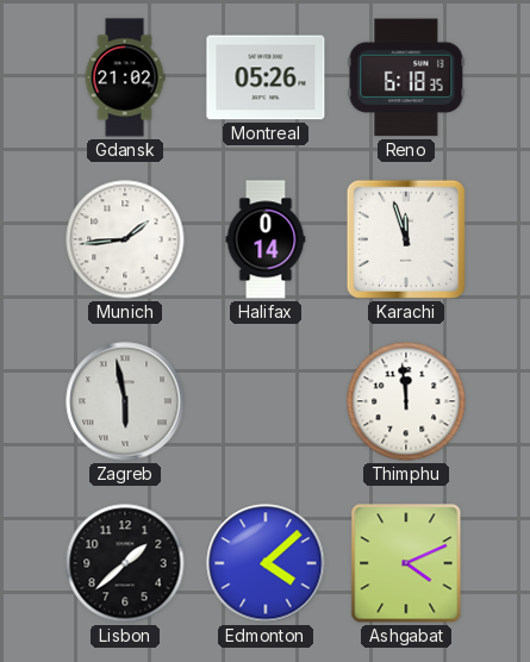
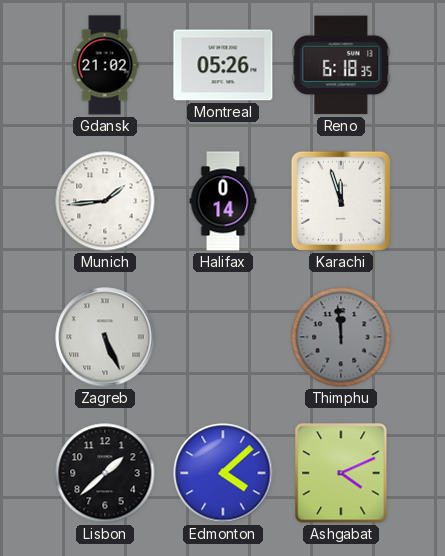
Zagreb: 5:58 -> 5:26
Thimphu dial: white -> grey
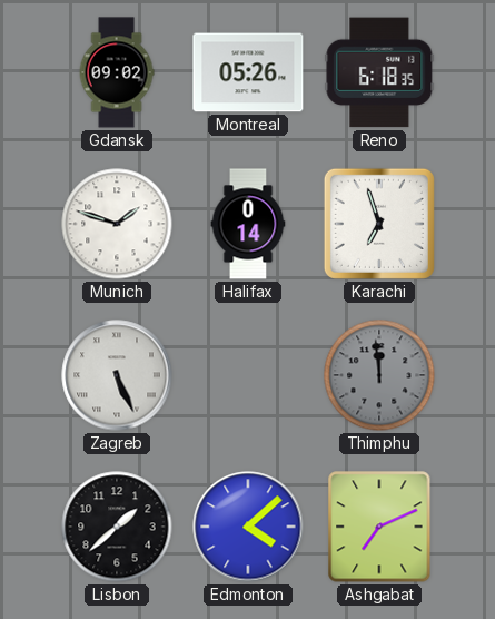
Gdansk: 21:02 -> 09:02
Munich: 1:44 -> 1:48
Karachi: 11:57 -> 6:57
Ashgabat: 4:11 -> 7:11
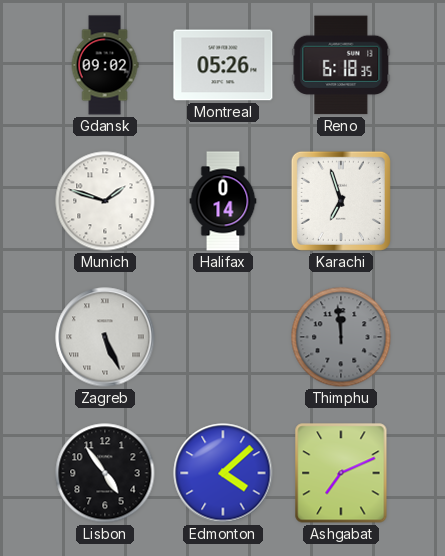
Lisbon: 1:38 -> 4:54
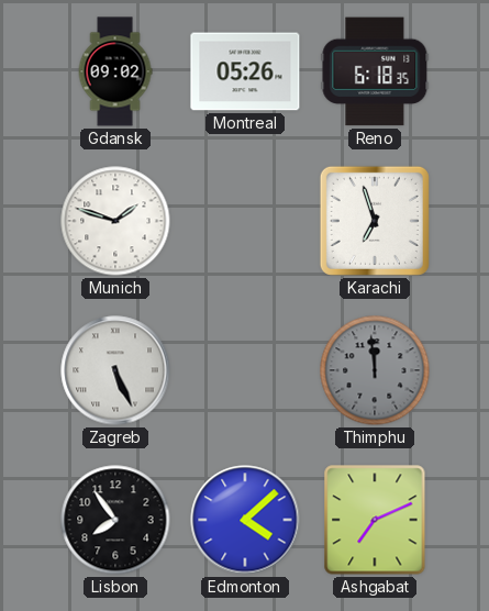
Halifax: 0:14 -> none
Lisbon: 4:54 -> 7:54
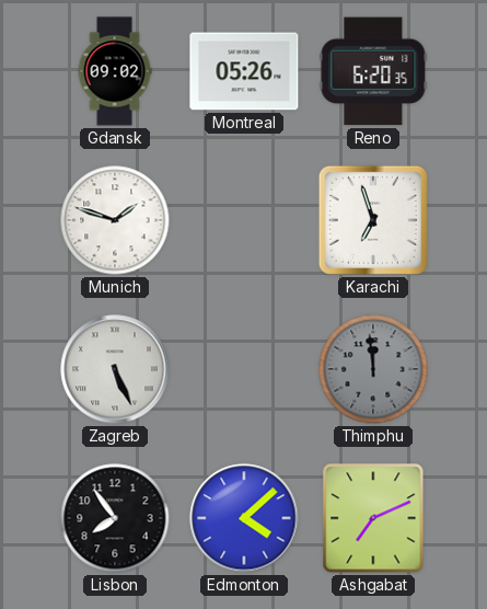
Reno: 6:18 -> 6:20
